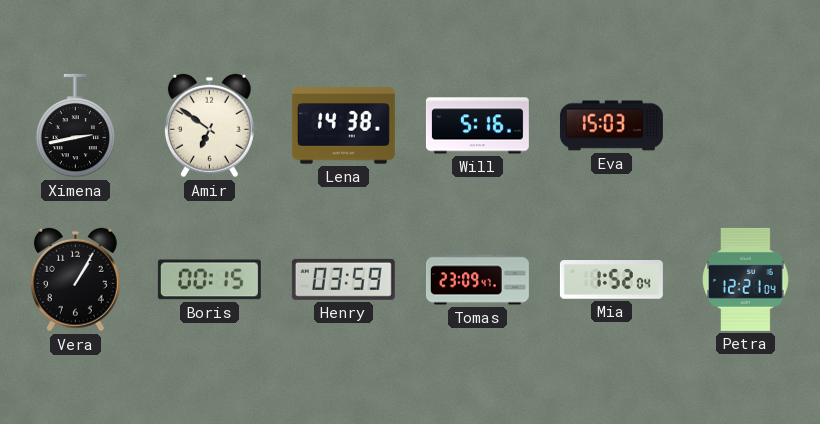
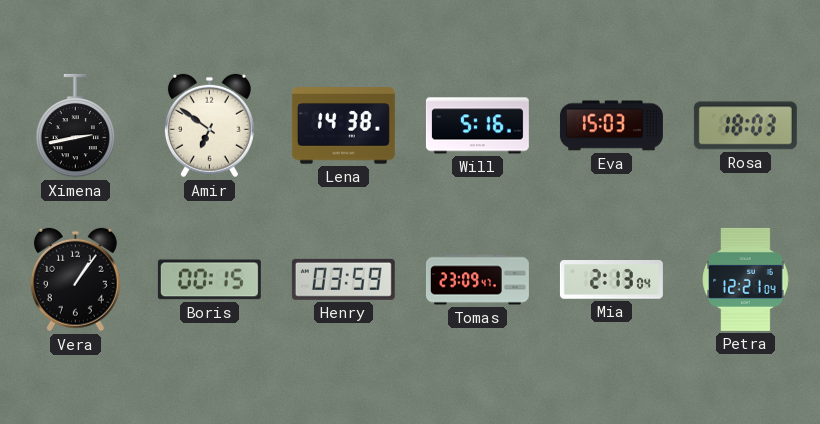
Rosa: none -> 18:03
Vera: 1:05 -> 1:06
Mia: 1:52 -> 2:13
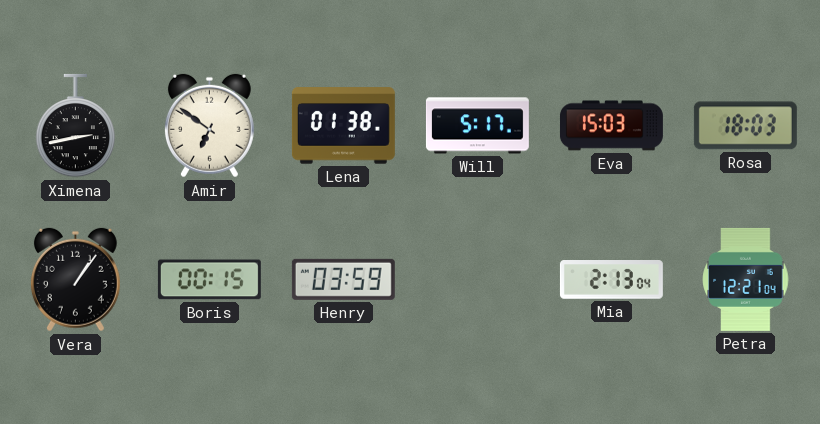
Lena: 14:38 -> 01:38
Will: 5:16 -> 5:17
Tomas: 23:09 -> none
